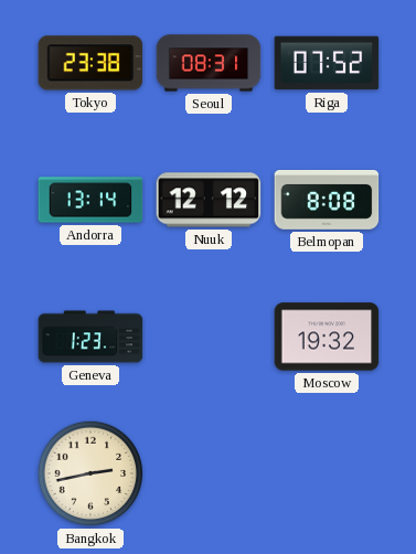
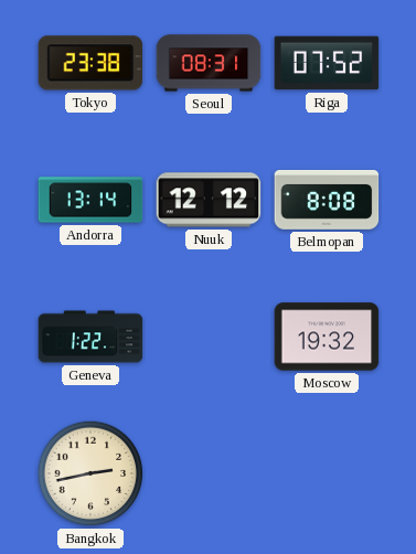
Geneva: 1:23 -> 1:22
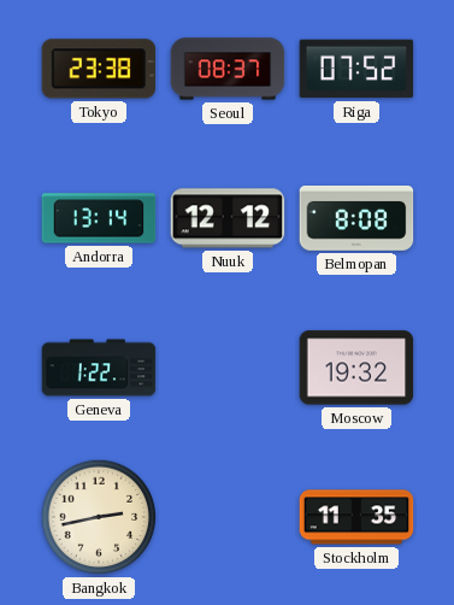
Seoul: 08:31 -> 08:37
Stockholm: none -> 11:35
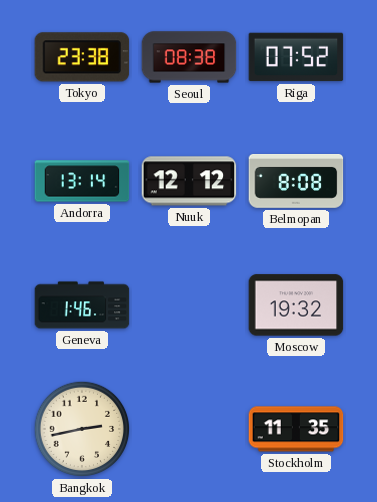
Seoul: 08:37 -> 08:38
Geneva: 1:22 -> 1:46
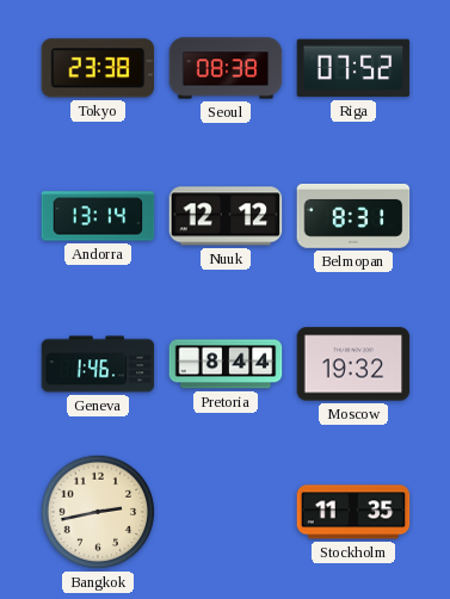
Belmopan: 8:08 -> 8:31
Pretoria: none -> 8:44
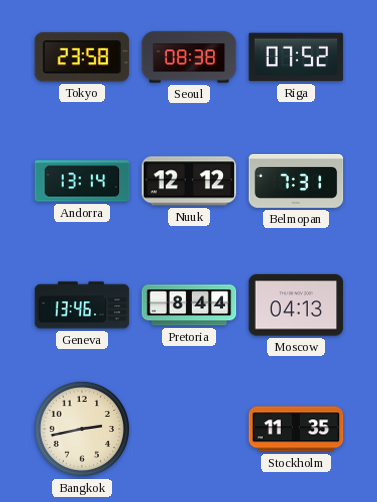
Tokyo: 23:38 -> 23:58
Belmopan: 8:31 -> 7:31
Geneva: 1:46 -> 13:46
Moscow: 19:32 -> 04:13
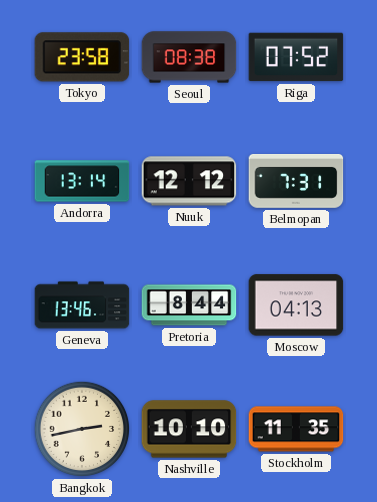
Nashville: none -> 10:10
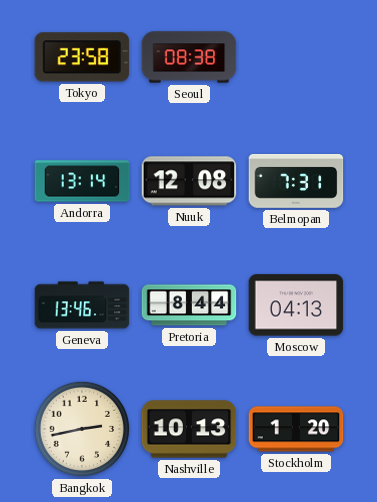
Riga: 07:52 -> none
Nuuk: 12:12 -> 12:08
Nashville: 10:10 -> 10:13
Stockholm: 11:35 -> 1:20
